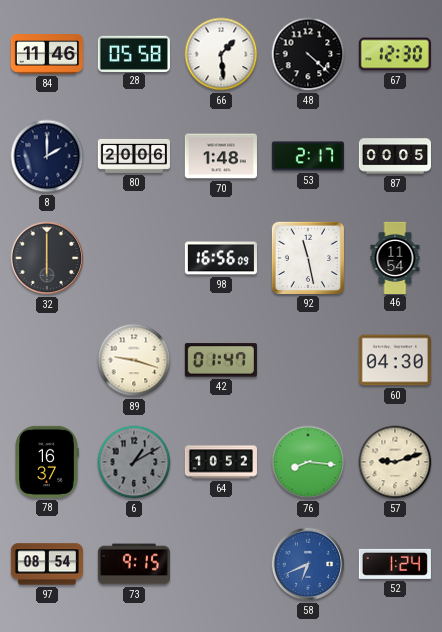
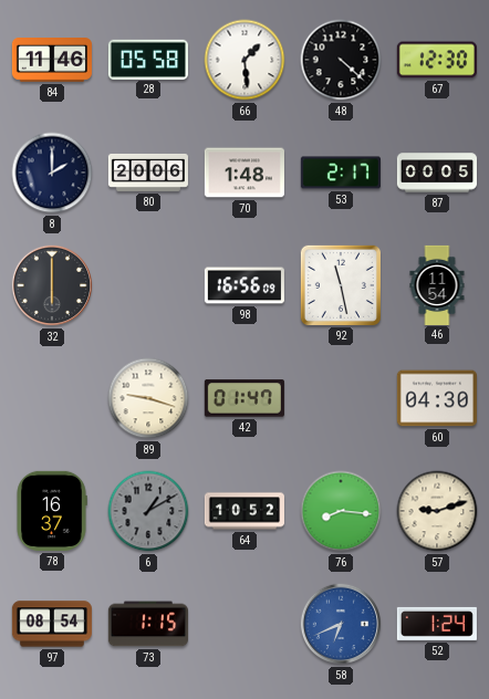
73: 9:15 -> 1:15
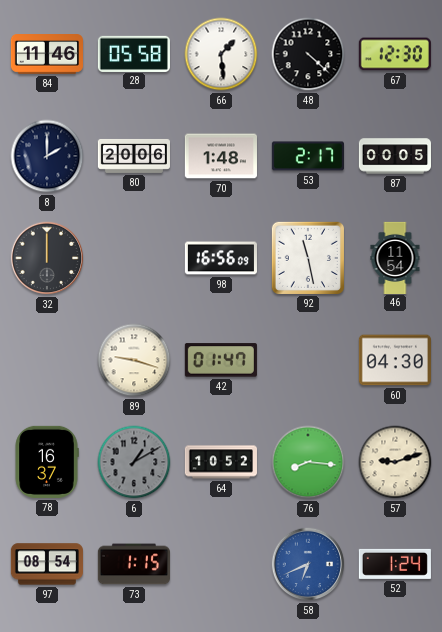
32: 6:00 -> 12:00
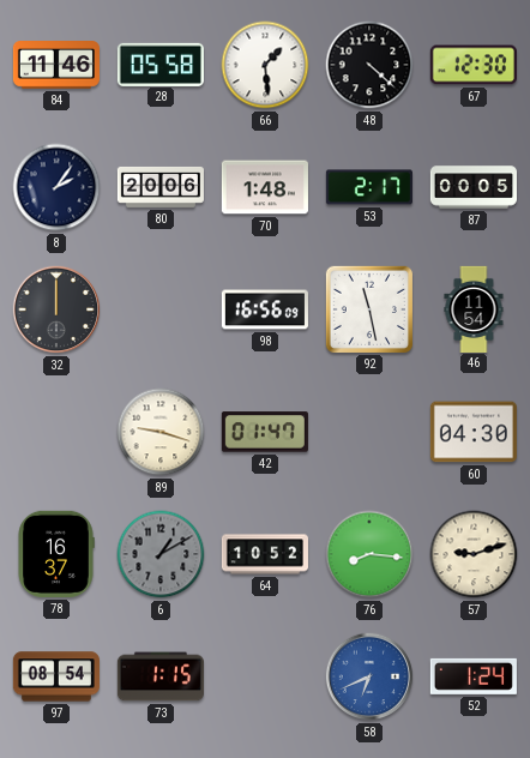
8: 2:00 -> 2:06
